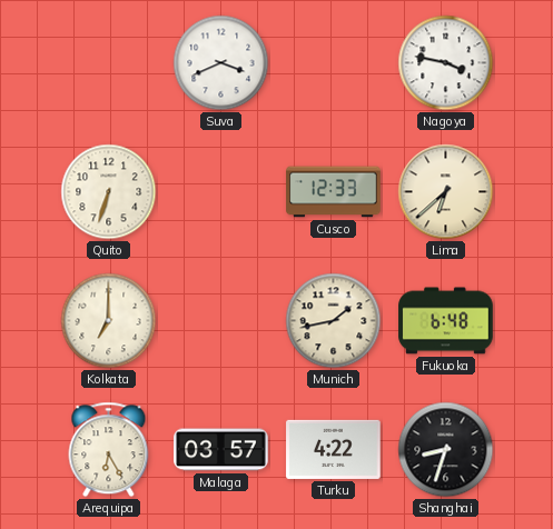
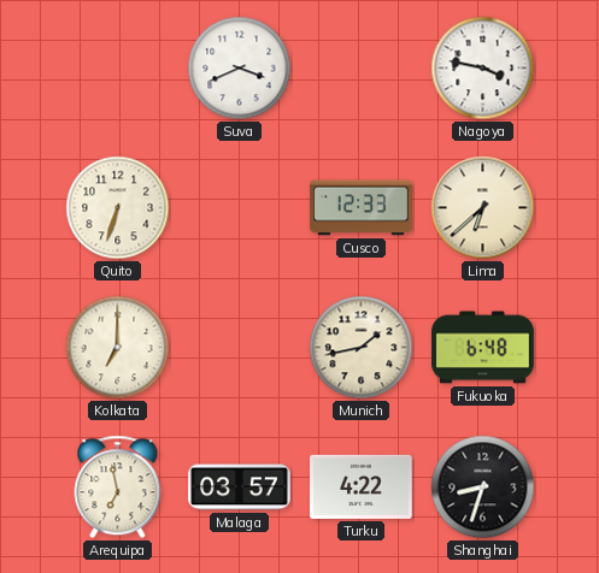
Arequipa: 6:25 -> 6:58
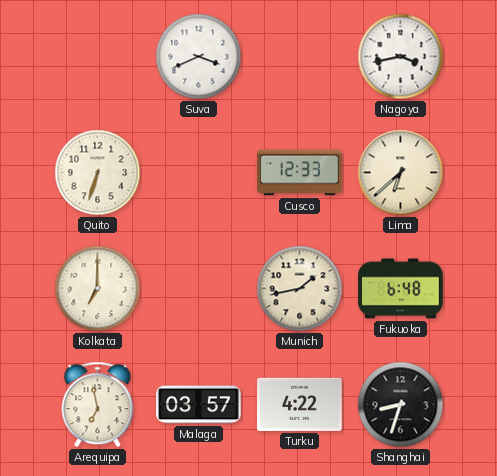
Nagoya: 3:47 -> 3:43
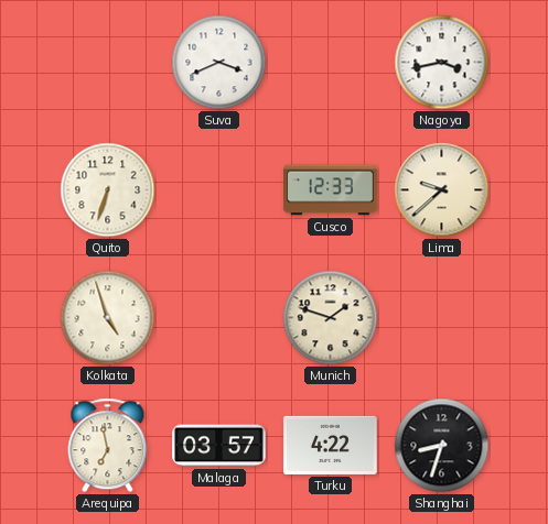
Lima: 6:38 -> 9:38
Kolkata: 7:00 -> 4:57
Munich: 1:43 -> 1:48
Fukuoka: 6:48 -> none
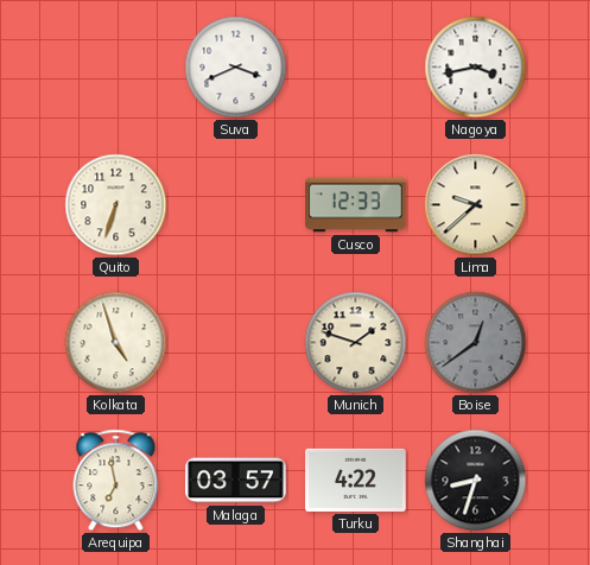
Boise: none -> 12:39
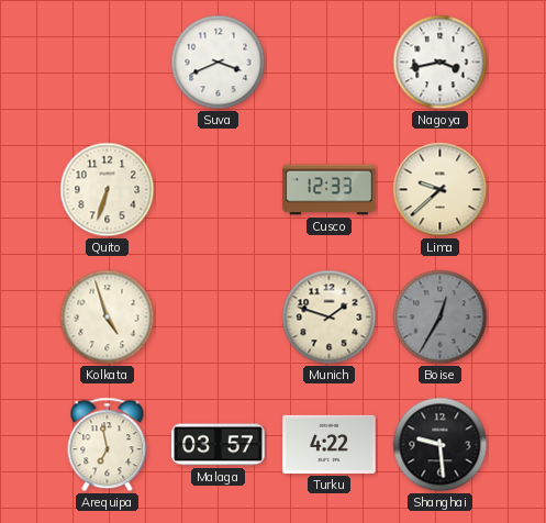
Boise: 12:39 -> 12:35
Shanghai: 8:33 -> 9:29
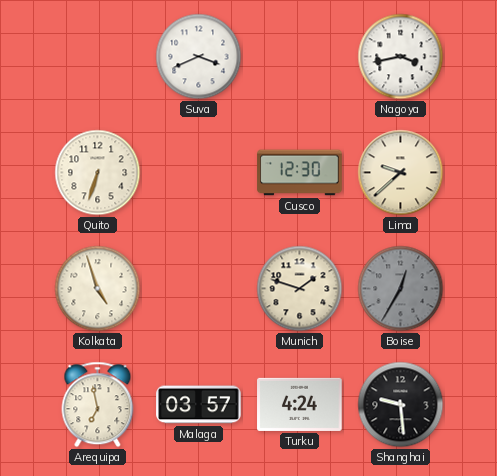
Cusco: 12:33 -> 12:30
Turku: 4:22 -> 4:24
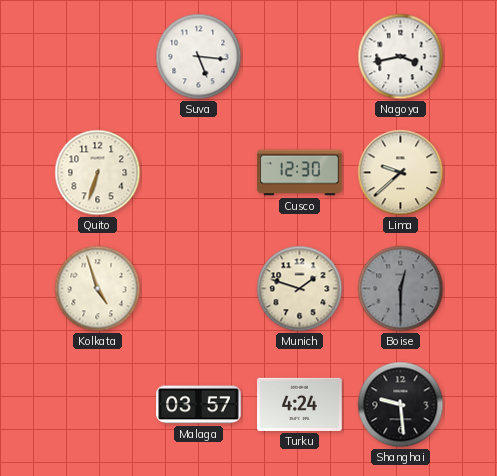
Suva: 3:41 -> 5:16
Boise: 12:35 -> 12:30
Arequipa: 6:58 -> none
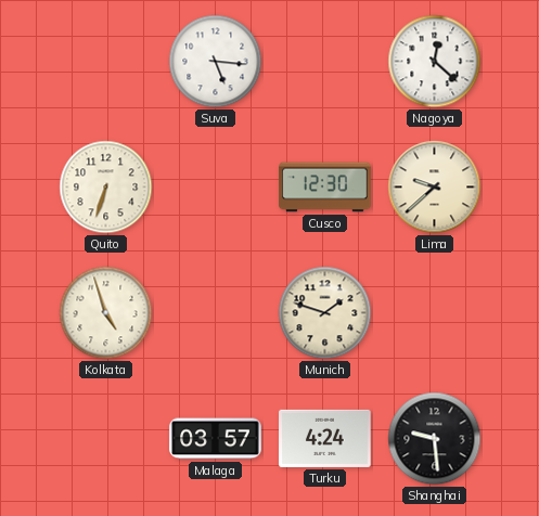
Nagoya: 3:43 -> 12:22
Boise: 12:30 -> none
